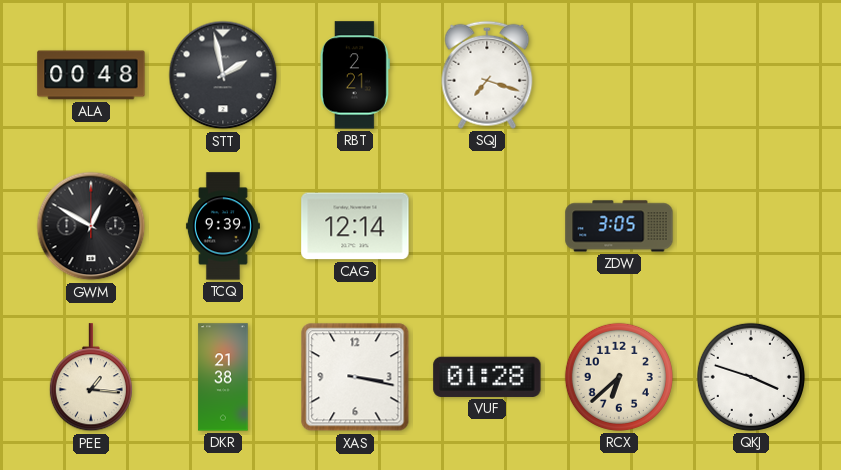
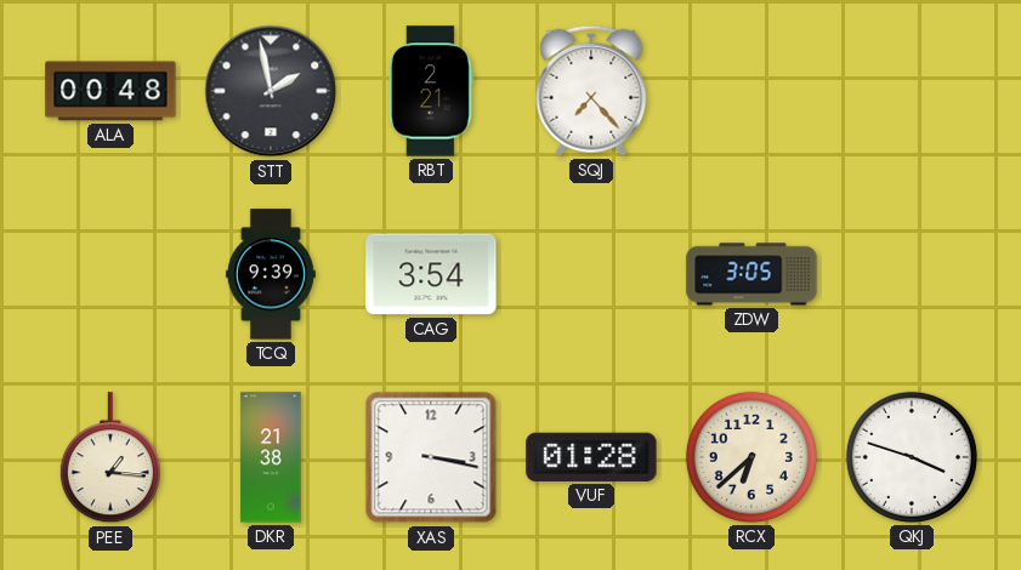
SQJ: 7:18 -> 7:23
GWM: 12:50 -> none
CAG: 12:14 -> 3:54
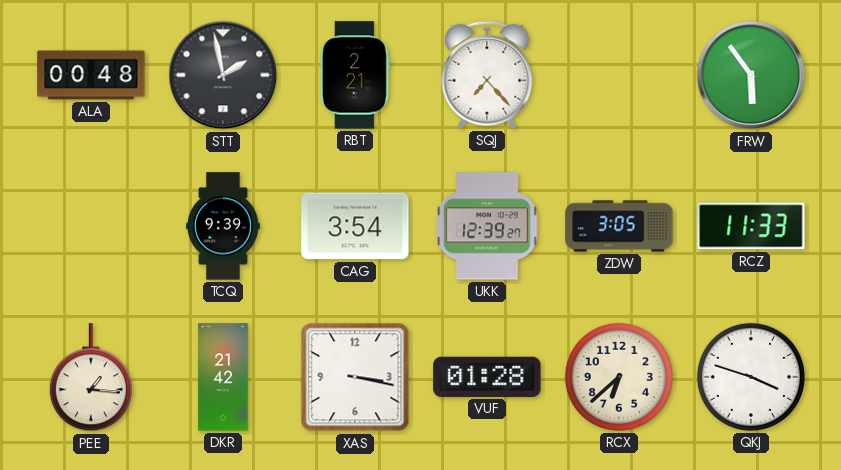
FRW: none -> 5:54
UKK: none -> 12:39
RCZ: none -> 11:33
DKR: 21:38 -> 21:42
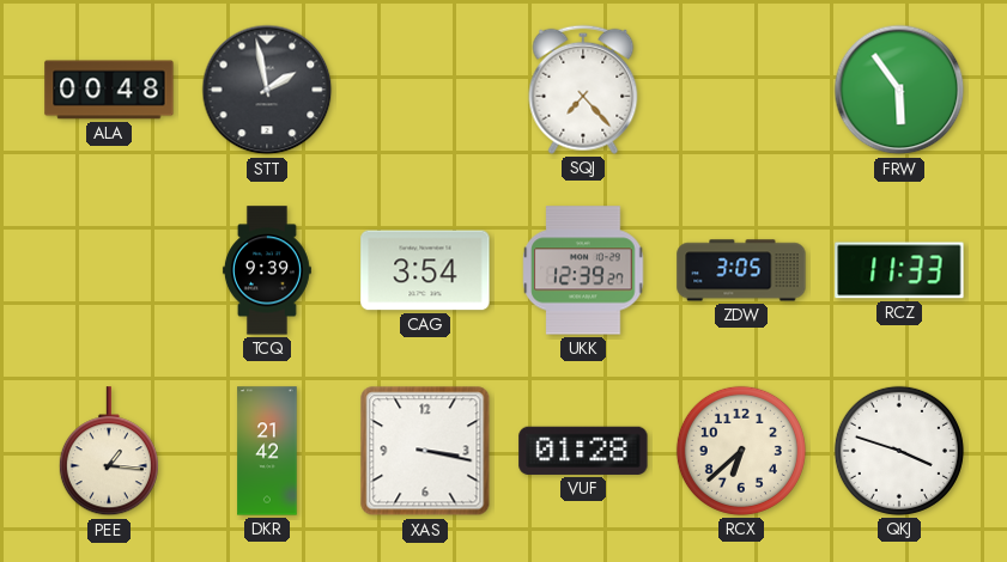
RBT: 2:21 -> none
